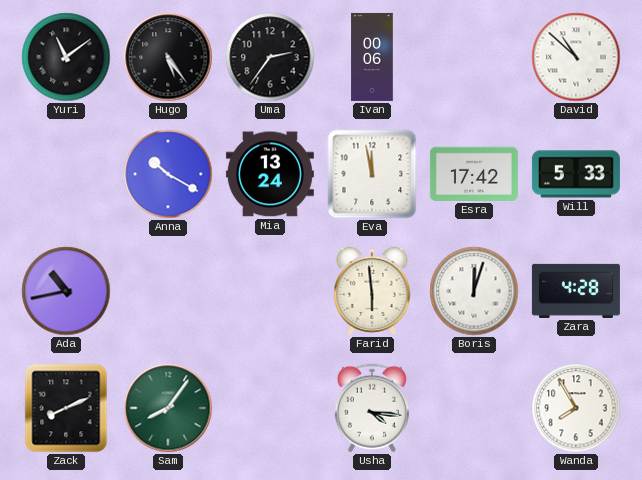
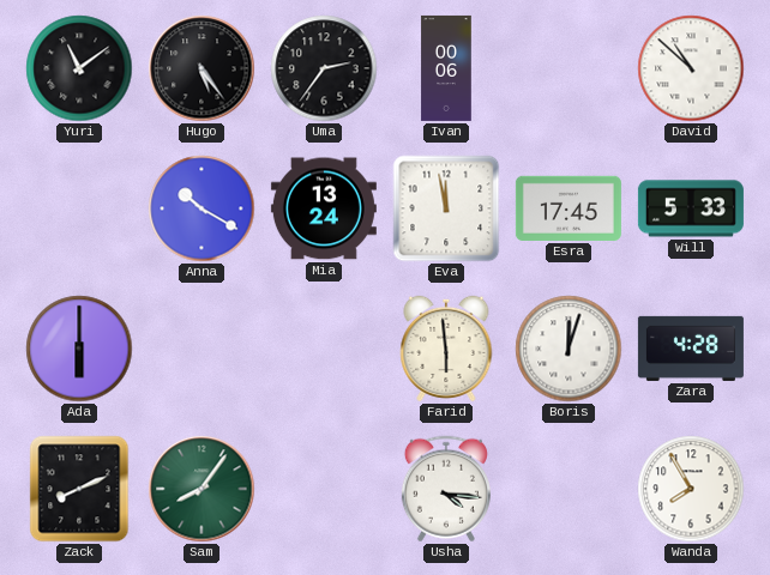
Esra: 17:42 -> 17:45
Ada: 10:43 -> 6:00
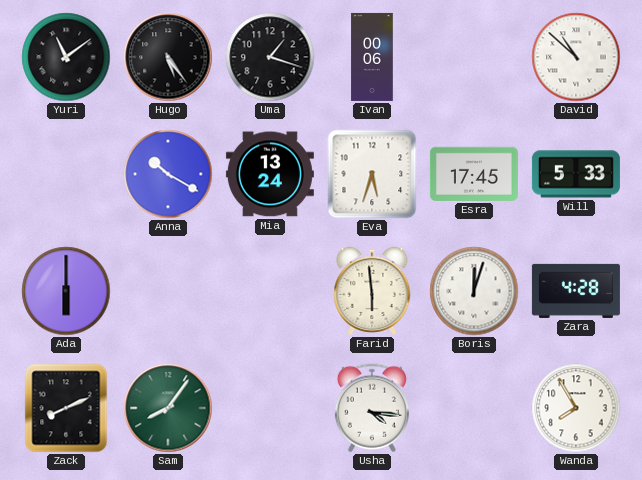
Uma: 2:36 -> 1:18
Eva: 11:58 -> 5:33
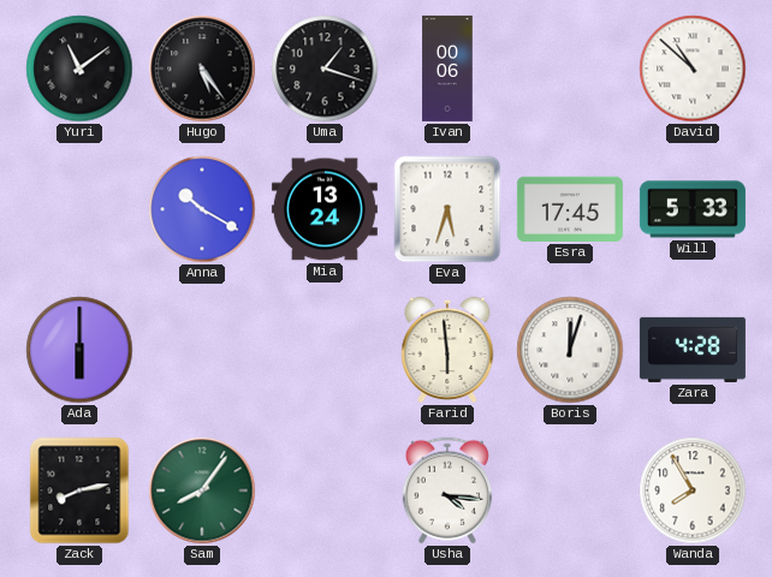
Zack: 8:11 -> 8:13
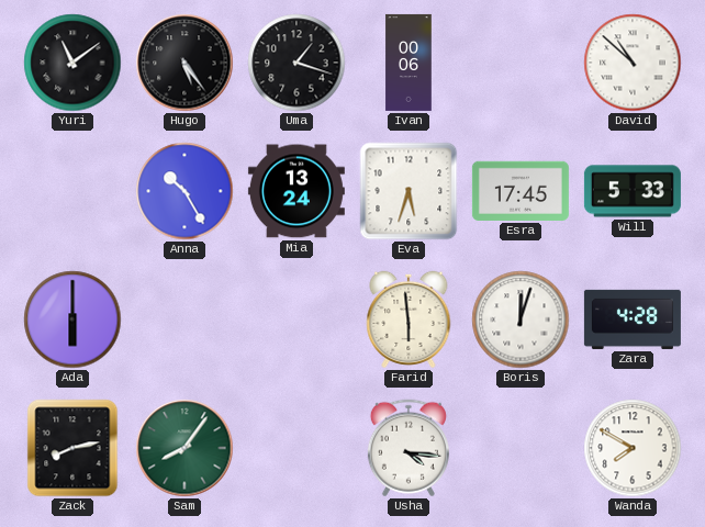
Anna: 10:20 -> 10:25
Wanda: 7:55 -> 7:50
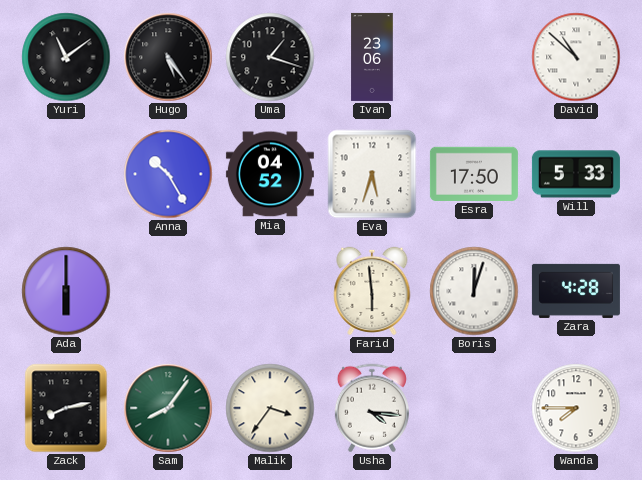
Ivan: 00:06 -> 23:06
Mia: 13:24 -> 04:52
Esra: 17:45 -> 17:50
Malik: none -> 3:36
Wanda: 7:50 -> 7:45
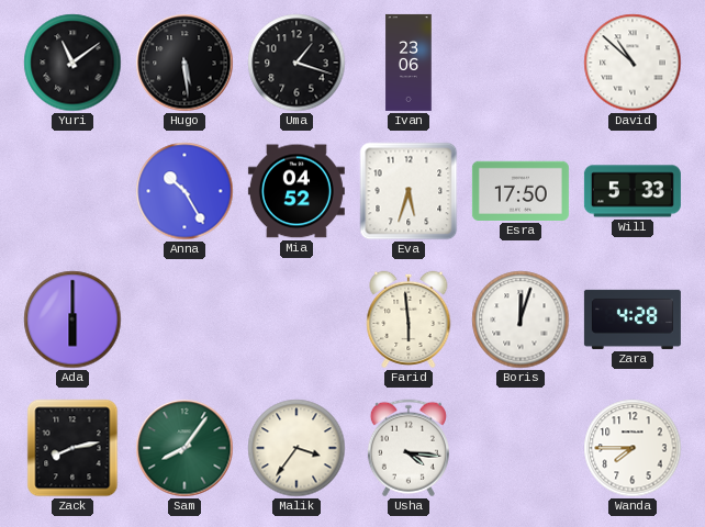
Hugo: 5:24 -> 5:29
